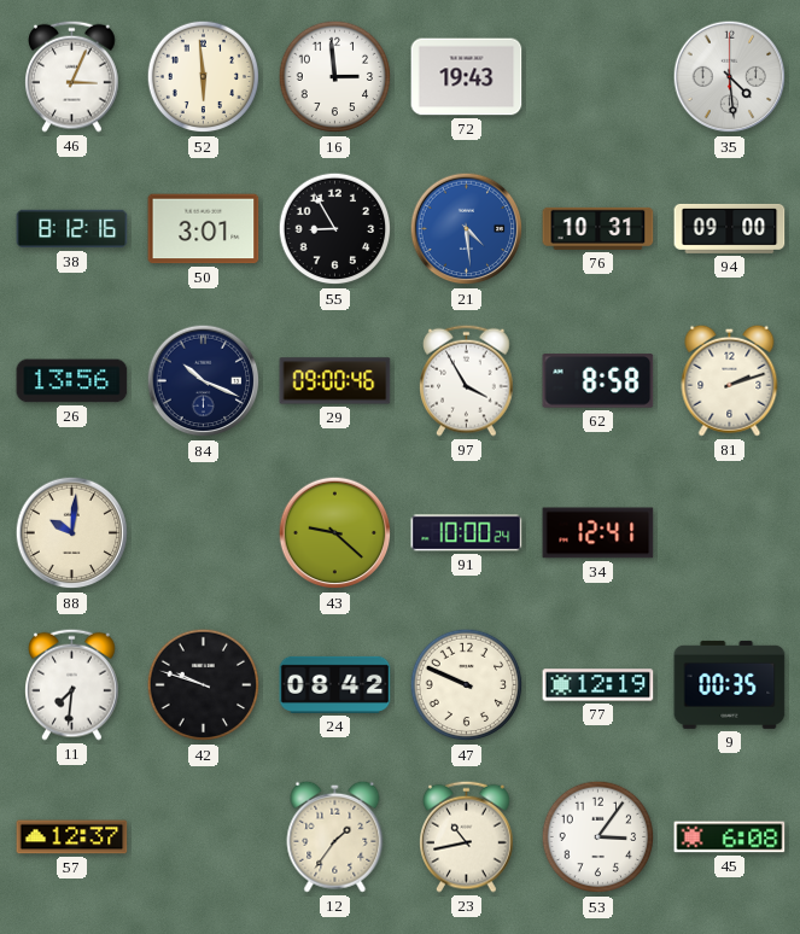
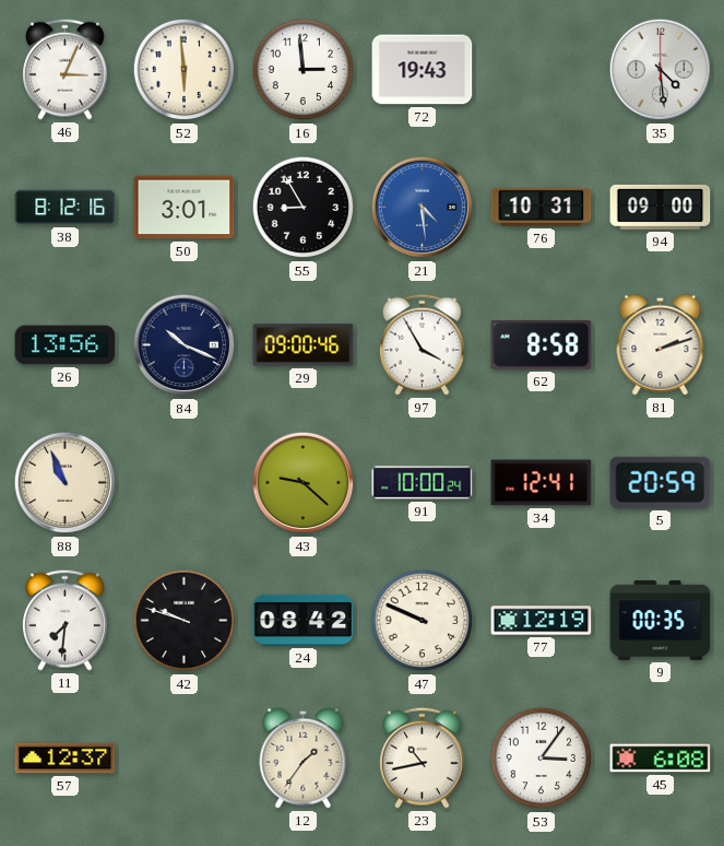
88: 10:01 -> 10:56
5: none -> 20:59
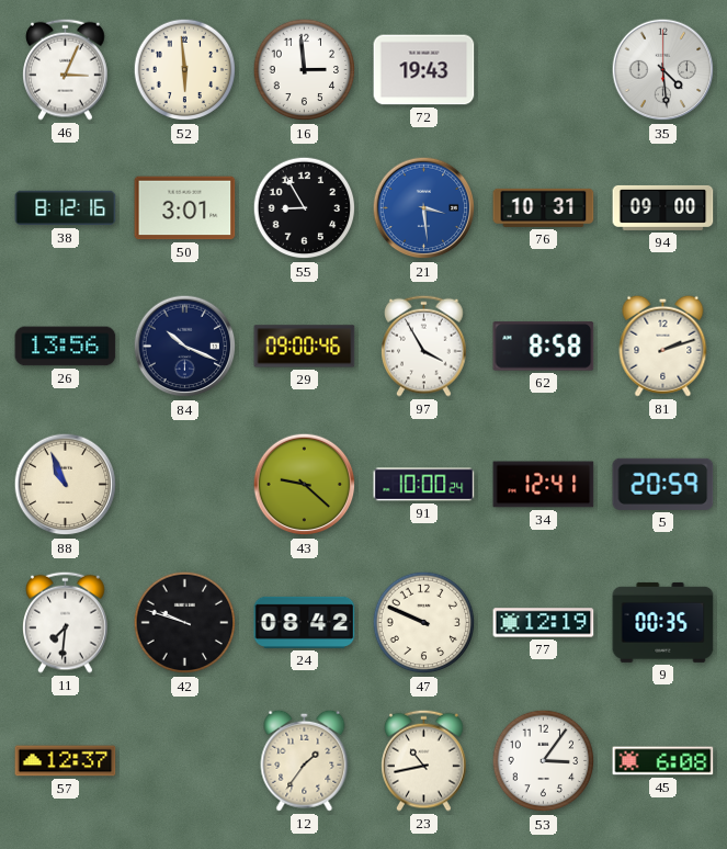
21: 4:29 -> 3:29
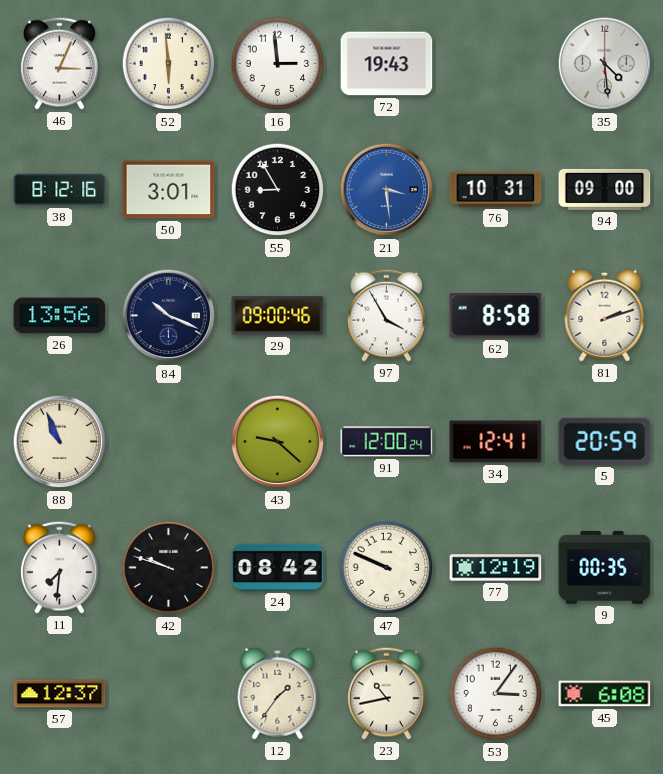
91: 10:00 -> 12:00
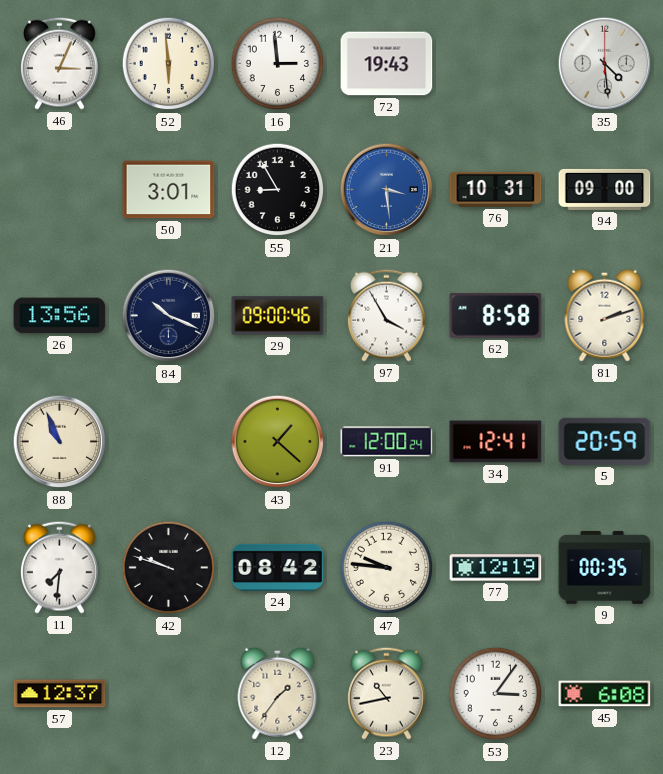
38: 8:12 -> none
43: 9:22 -> 1:22
47: 9:49 -> 9:46
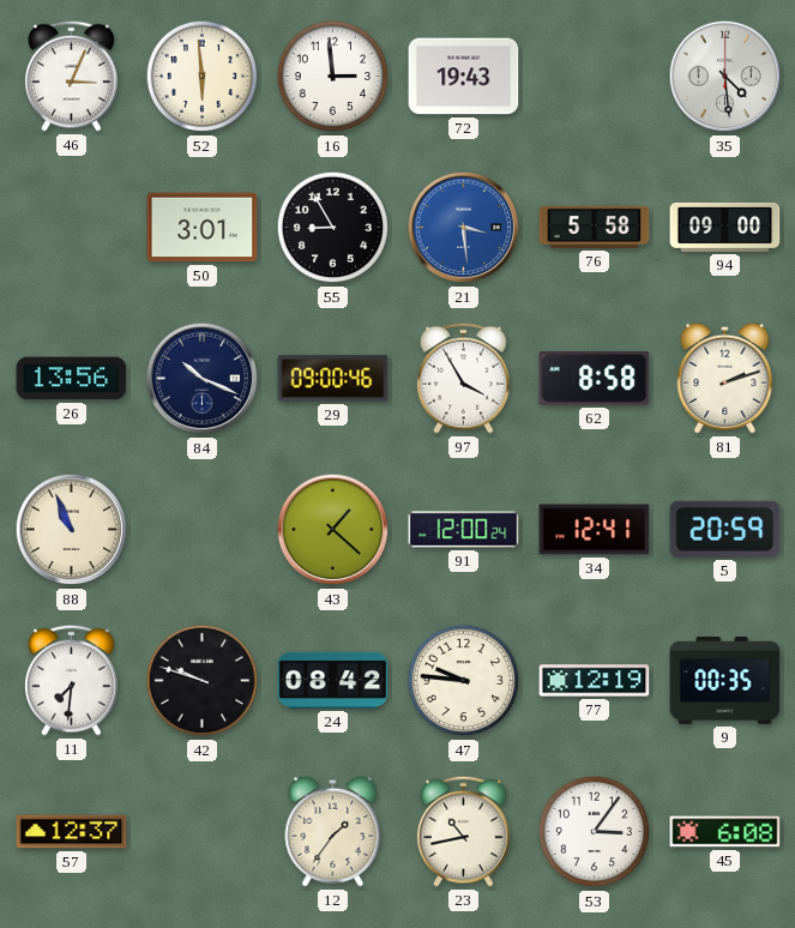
76: 10:31 -> 5:58
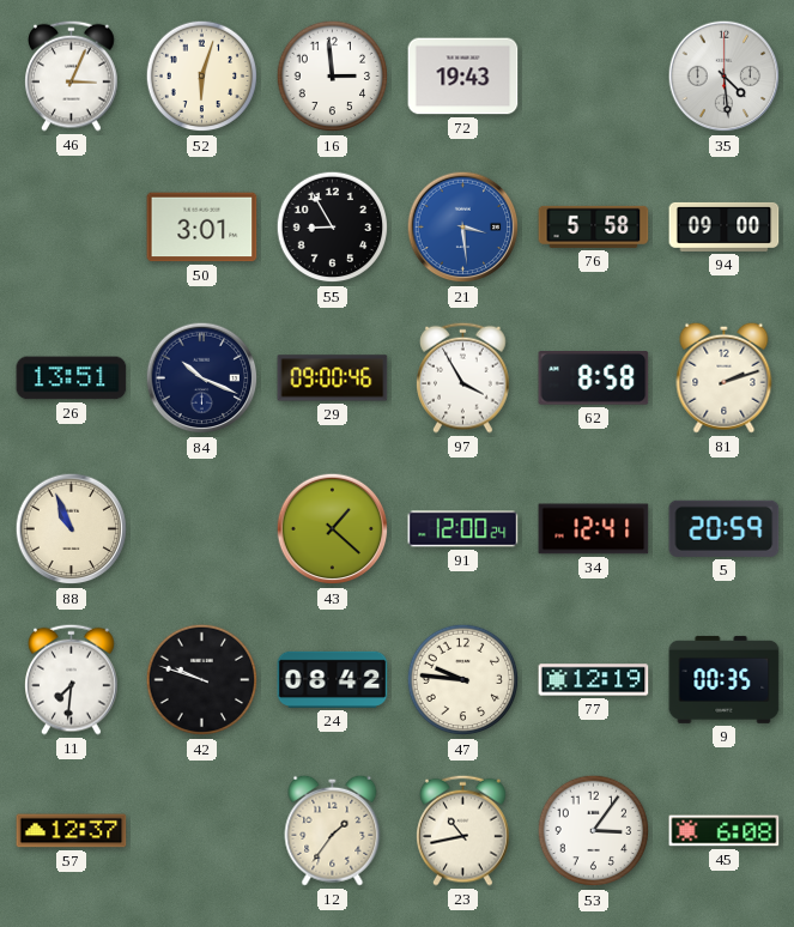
52: 5:59 -> 6:03
26: 13:56 -> 13:51
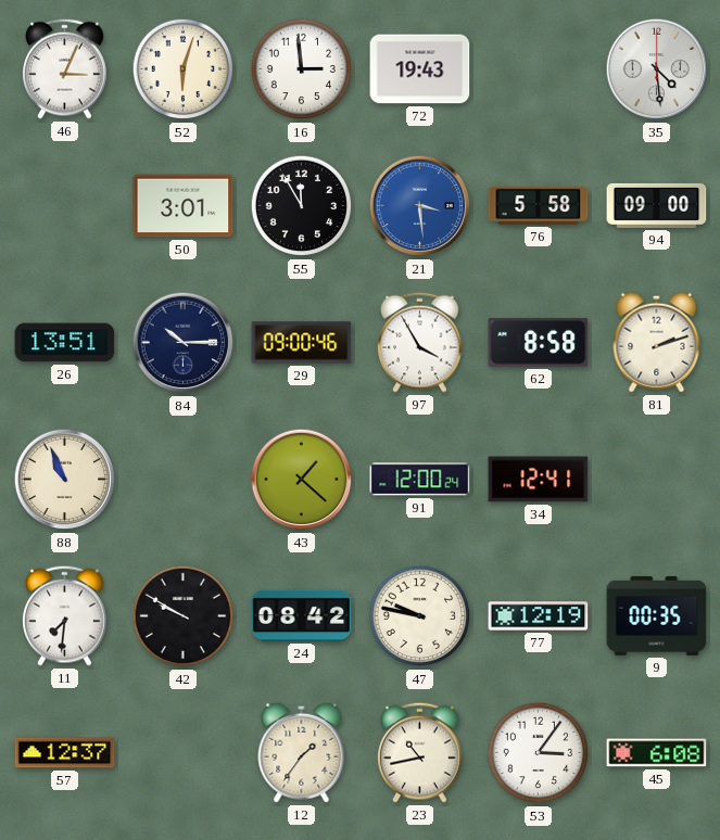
55: 8:55 -> 11:55
84: 10:19 -> 10:15
5: 20:59 -> none
42: 9:48 -> 9:50
47: 9:46 -> 9:47
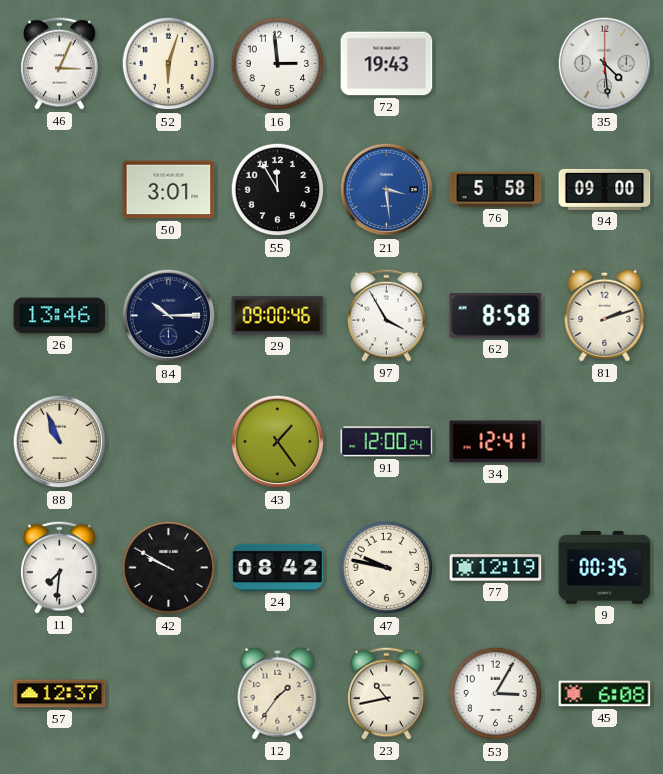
26: 13:51 -> 13:46
43: 1:22 -> 1:24
53: 3:06 -> 3:05
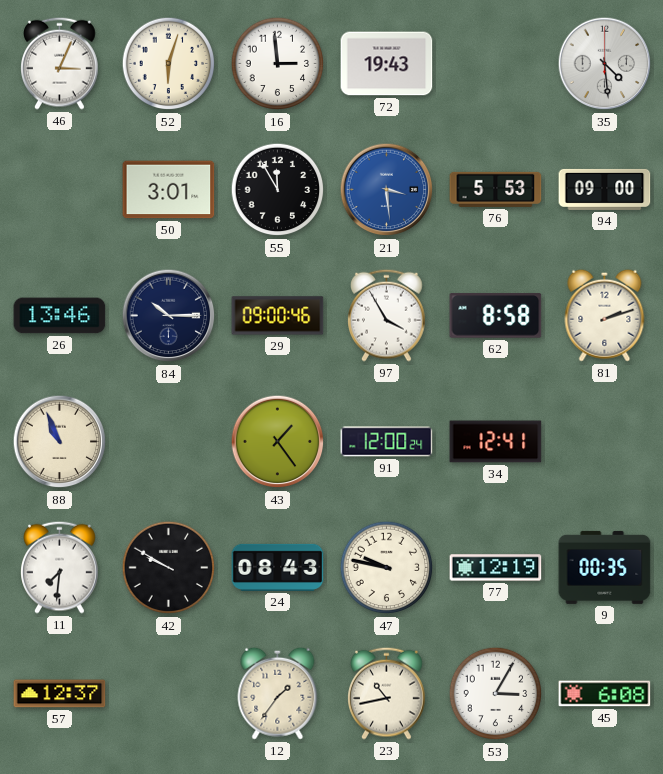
76: 5:58 -> 5:53
24: 08:42 -> 08:43
